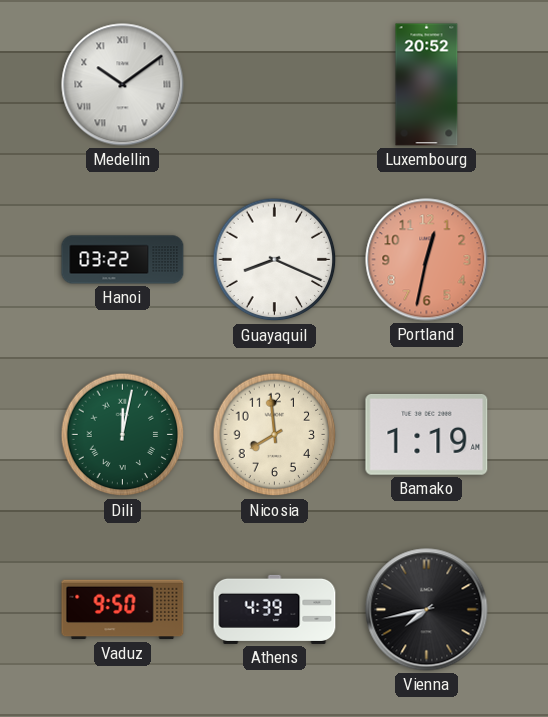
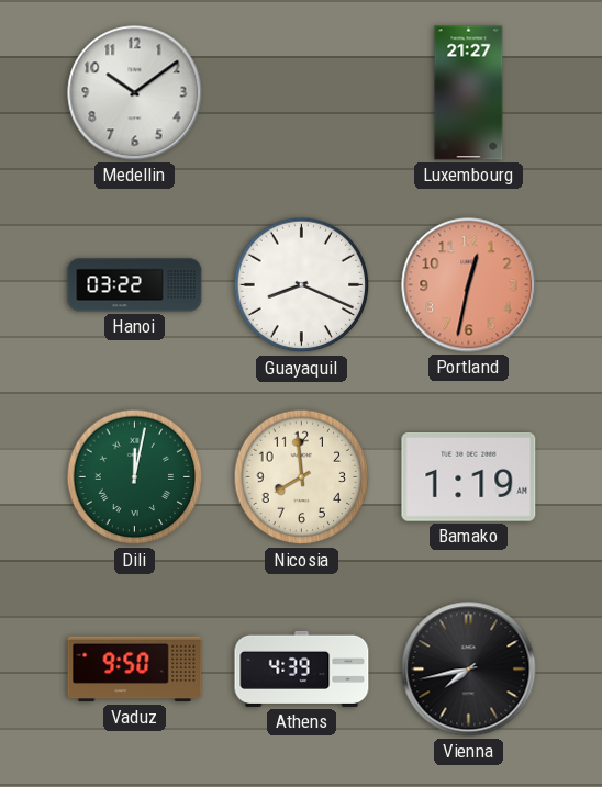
Medellin numerals: Roman -> Arabic
Luxembourg: 20:52 -> 21:27
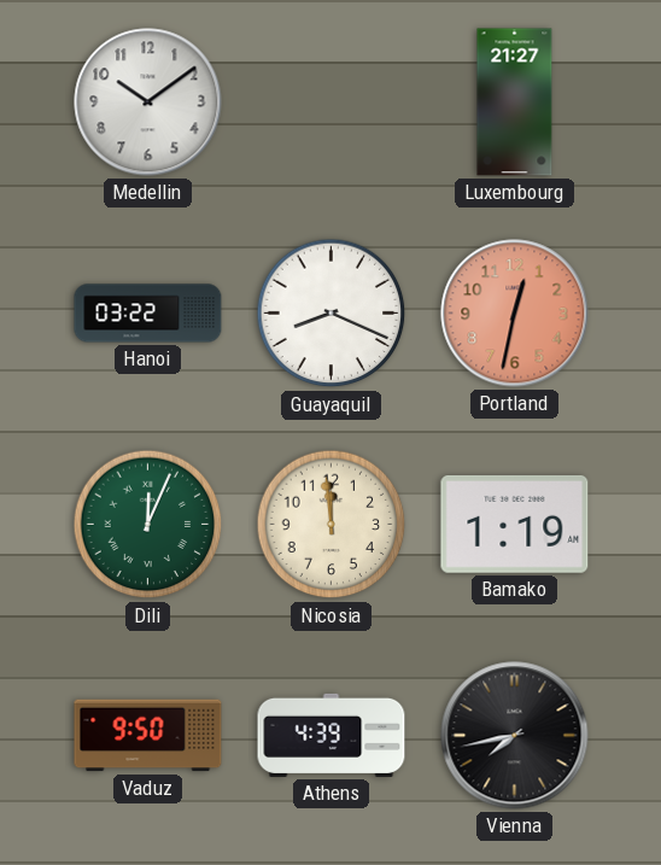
Dili: 12:02 -> 12:04
Nicosia: 7:59 -> 11:59
